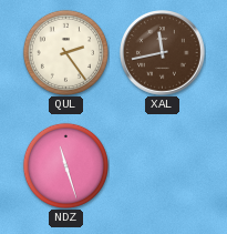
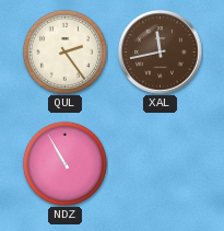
NDZ: 11:27 -> 10:55
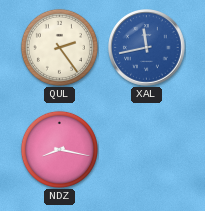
XAL dial: brown -> blue
NDZ: 10:55 -> 8:17
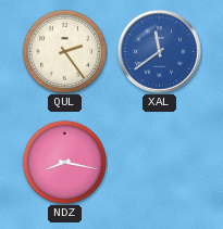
XAL: 11:43 -> 11:39
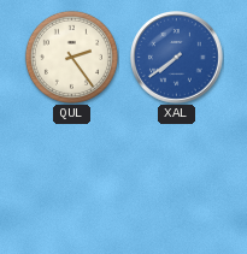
XAL: 11:39 -> 7:39
NDZ: 8:17 -> none
